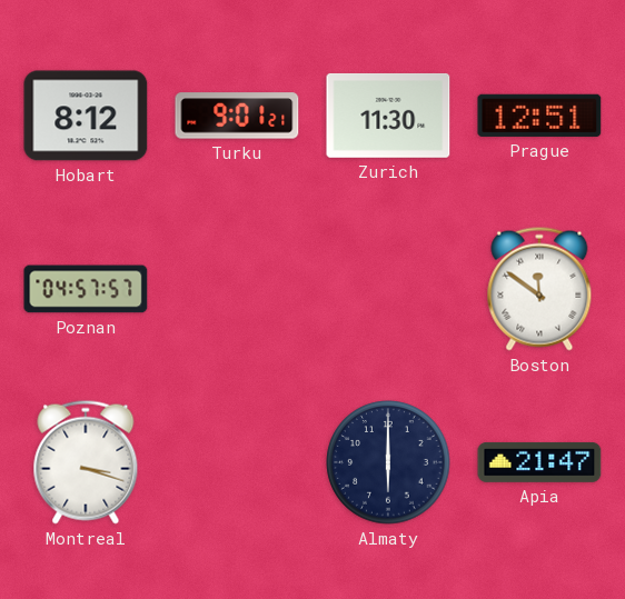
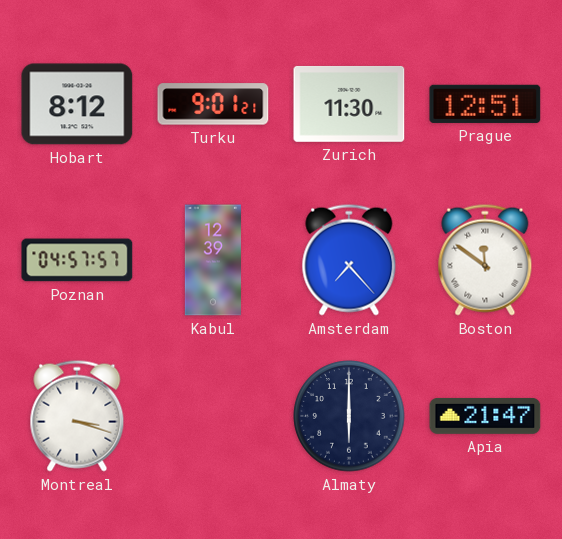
Kabul: none -> 12:39
Amsterdam: none -> 7:23
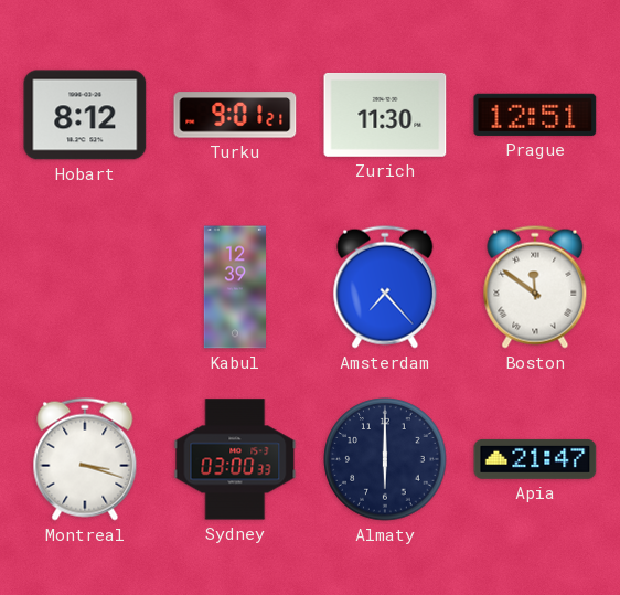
Poznan: 04:57 -> none
Sydney: none -> 03:00
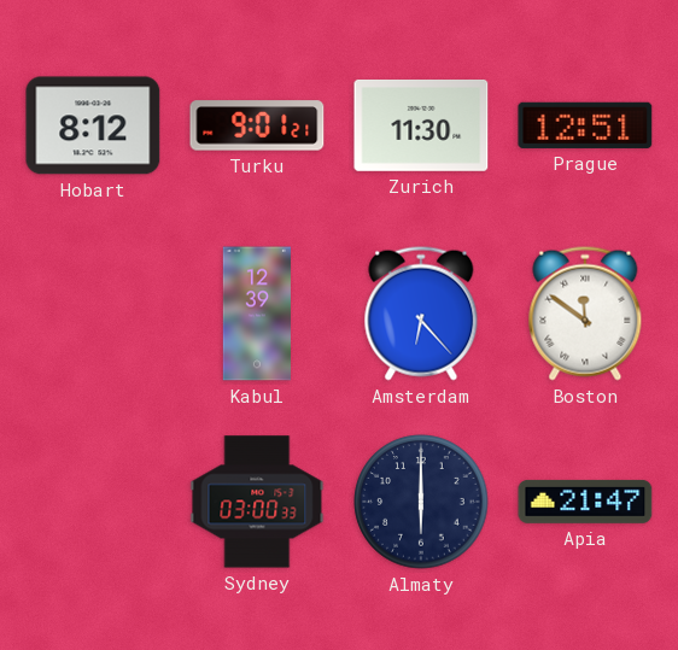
Amsterdam: 7:23 -> 6:23
Montreal: 3:18 -> none
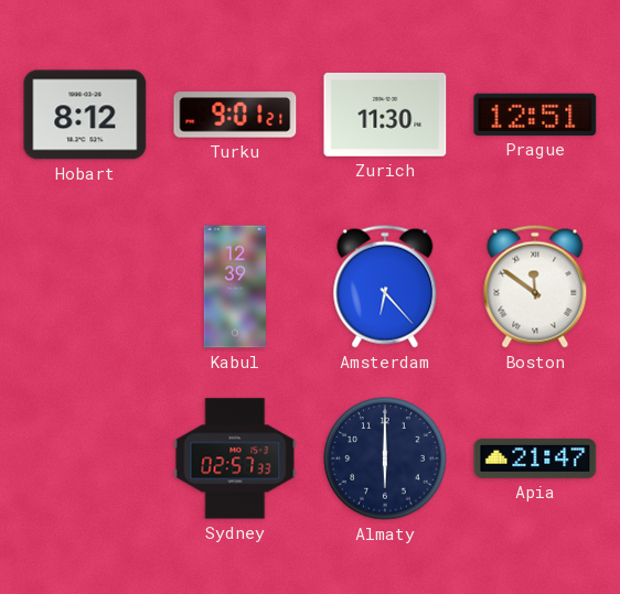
Sydney: 03:00 -> 02:57
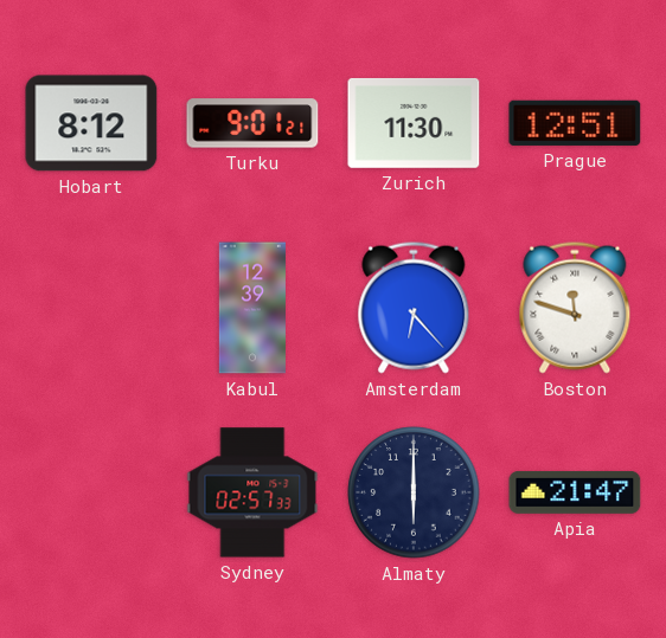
Boston: 11:51 -> 11:48
